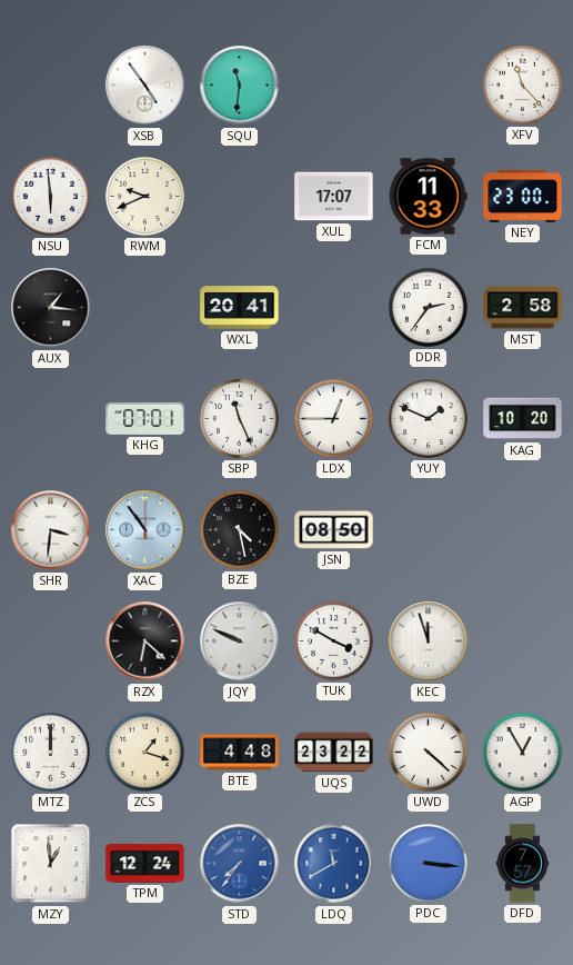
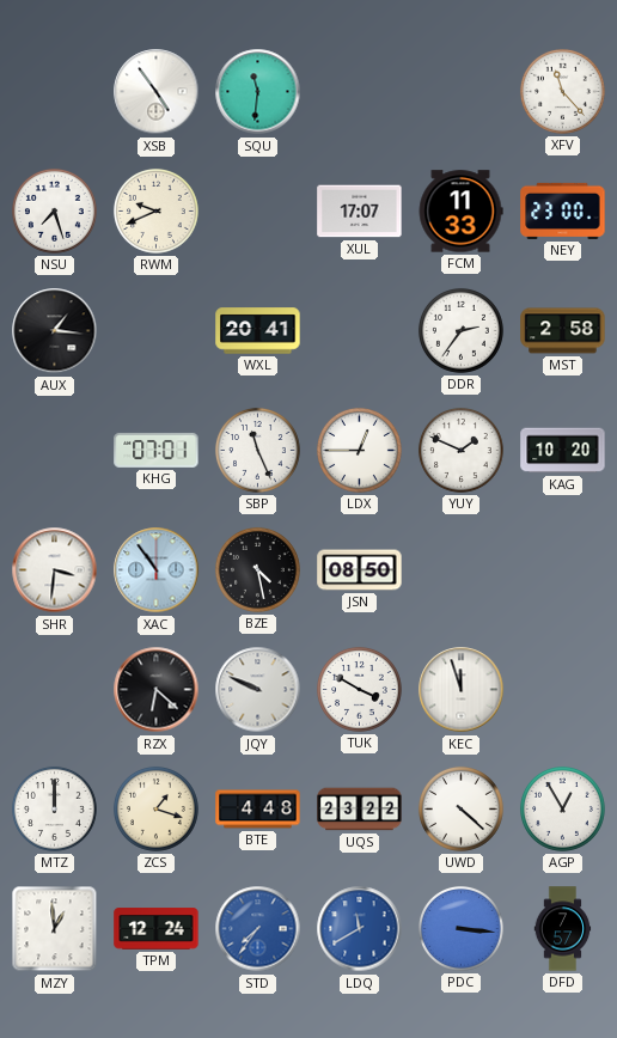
NSU: 5:59 -> 7:27
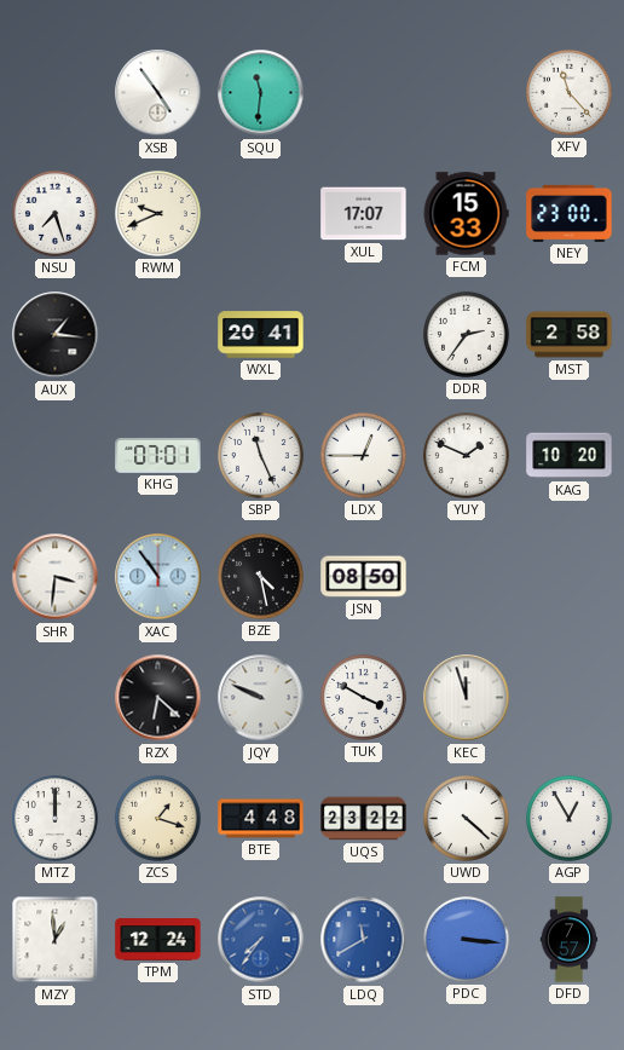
FCM: 11:33 -> 15:33
